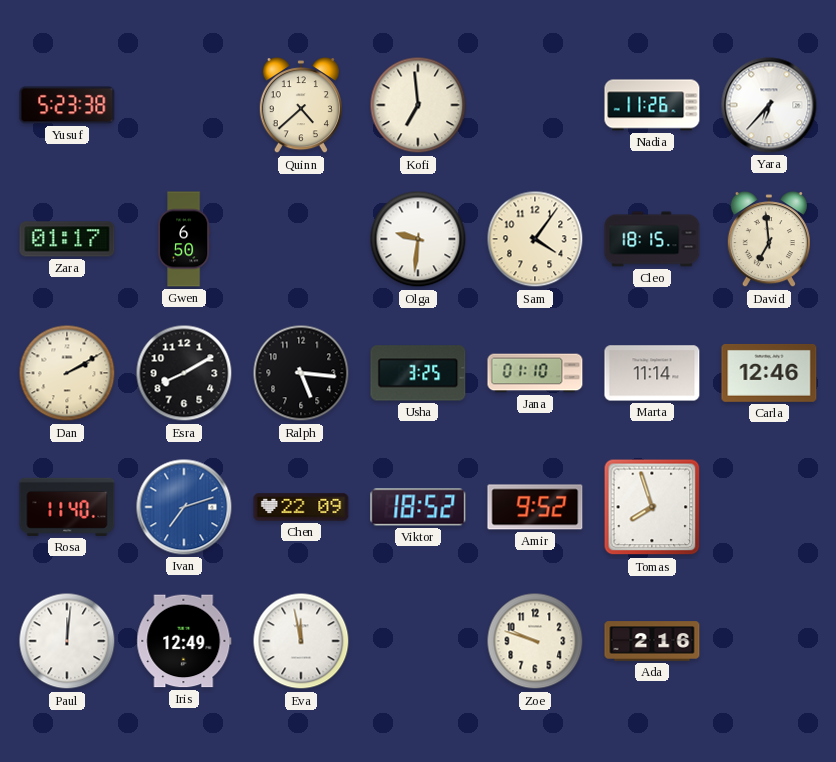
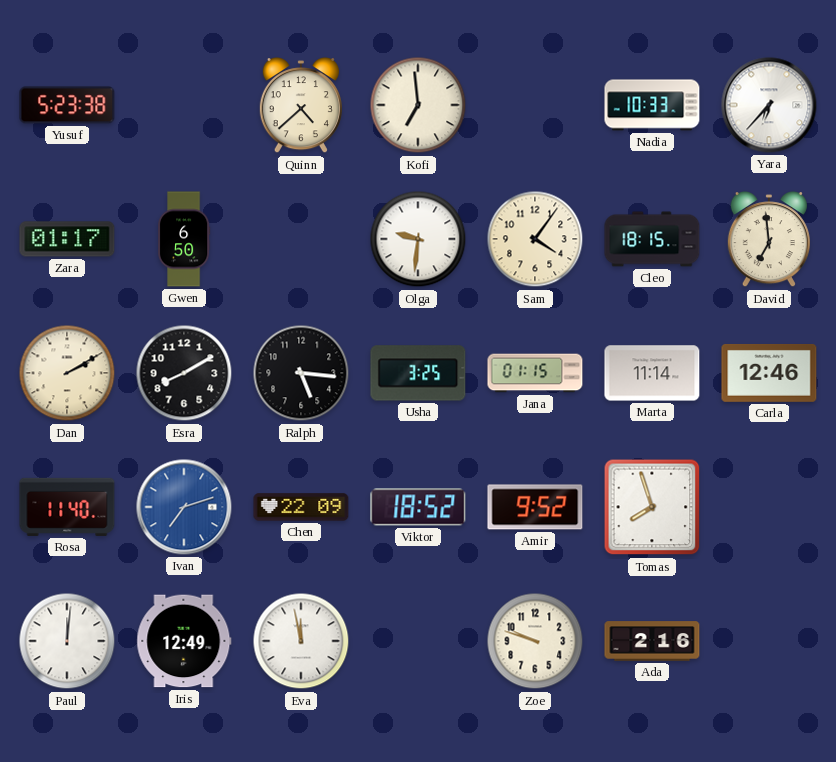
Nadia: 11:26 -> 10:33
Jana: 01:10 -> 01:15
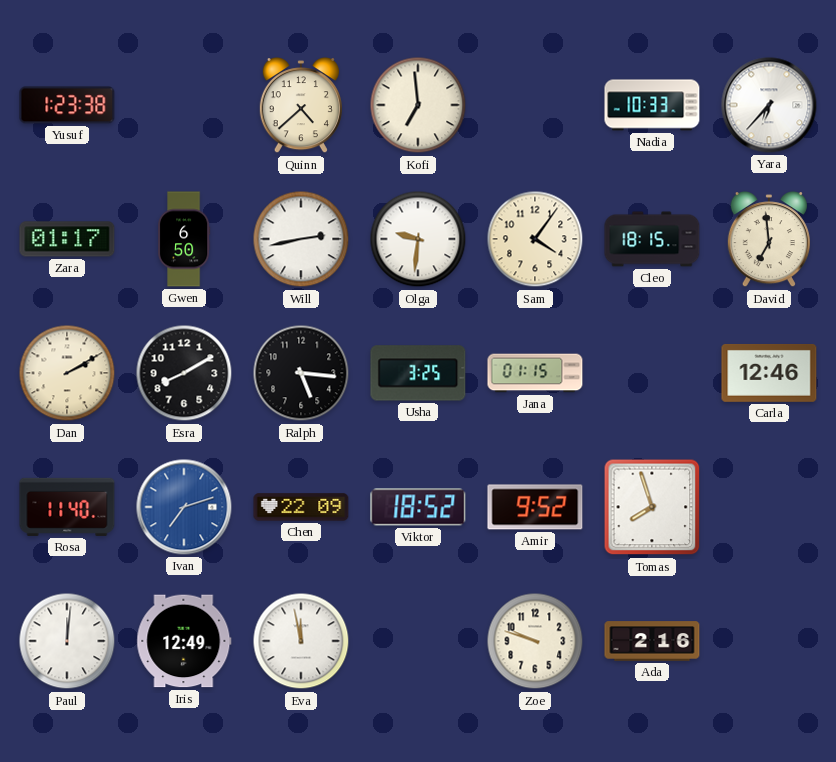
Yusuf: 5:23 -> 1:23
Will: none -> 2:43
Marta: 11:14 -> none
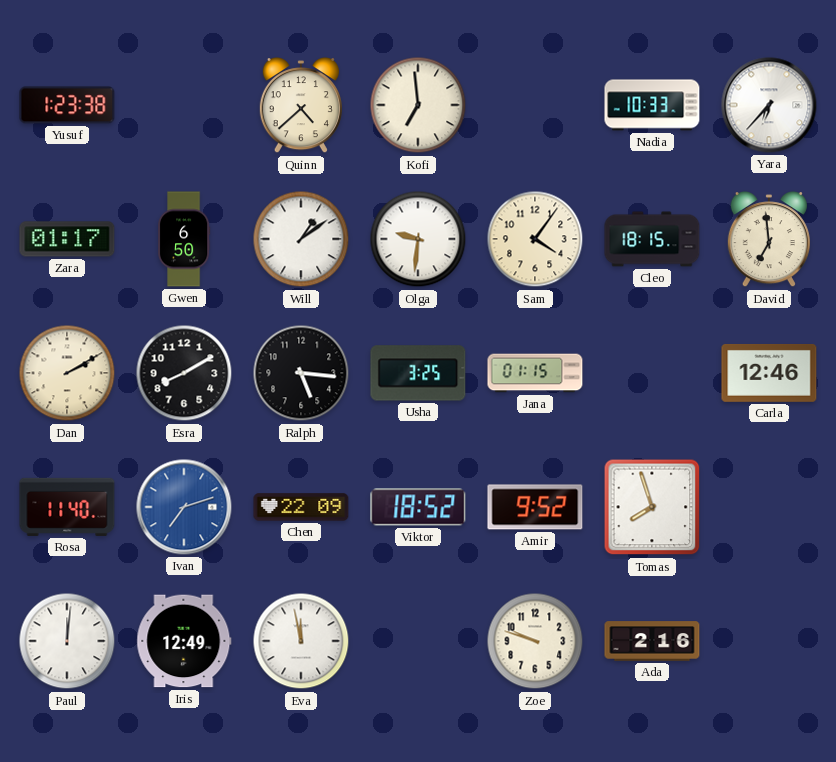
Will: 2:43 -> 1:09
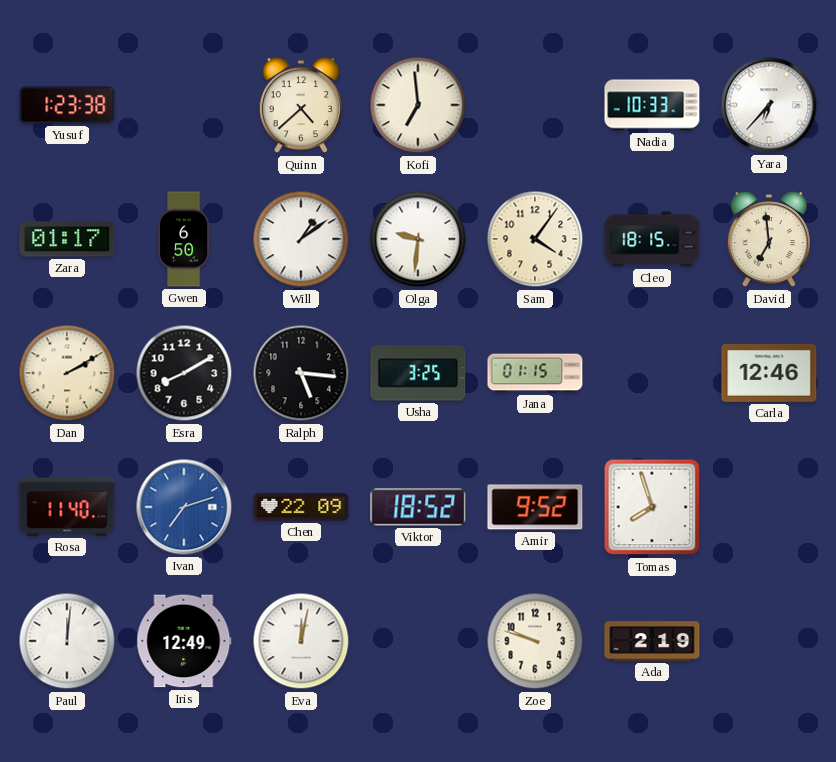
Eva: 11:58 -> 12:02
Ada: 2:16 -> 2:19
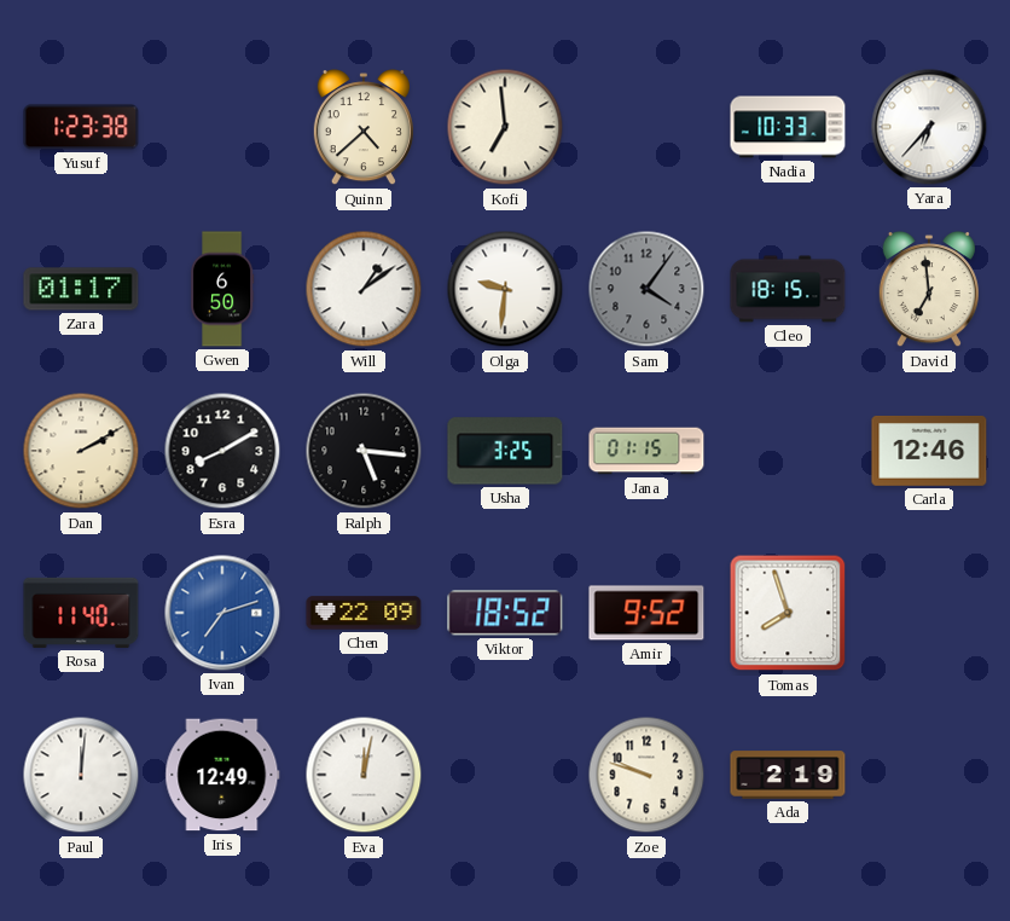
Sam dial: cream -> grey
